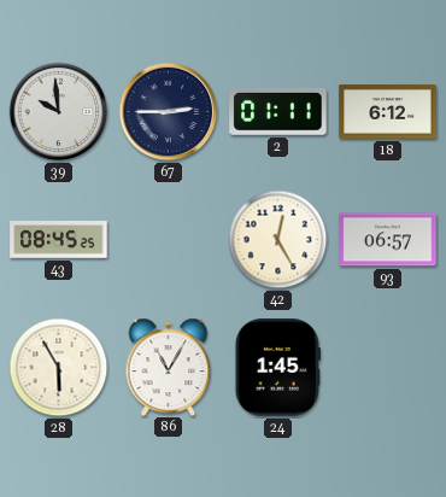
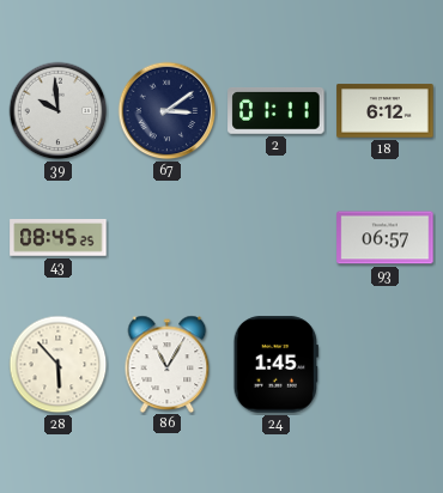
67: 2:45 -> 3:09
42: 12:25 -> none
28: 5:55 -> 5:53
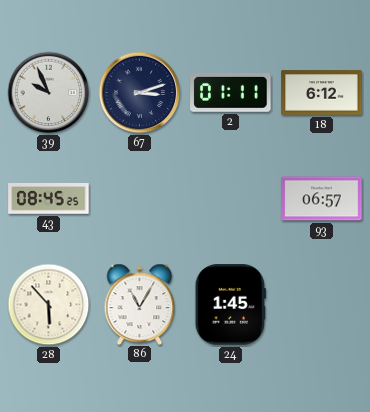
39: 9:59 -> 9:56
67: 3:09 -> 3:12
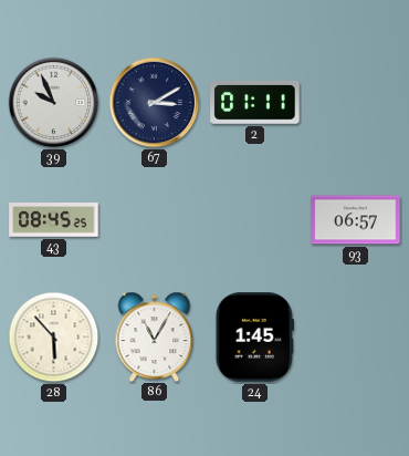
67: 3:12 -> 3:10
18: 6:12 -> none
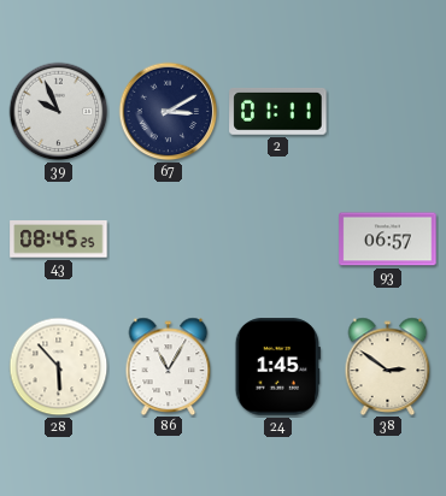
38: none -> 2:51
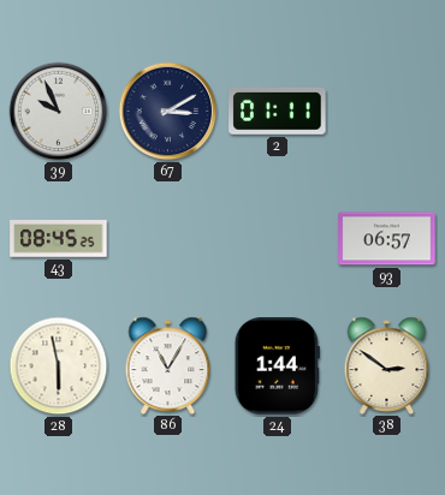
28: 5:53 -> 5:58
24: 1:45 -> 1:44
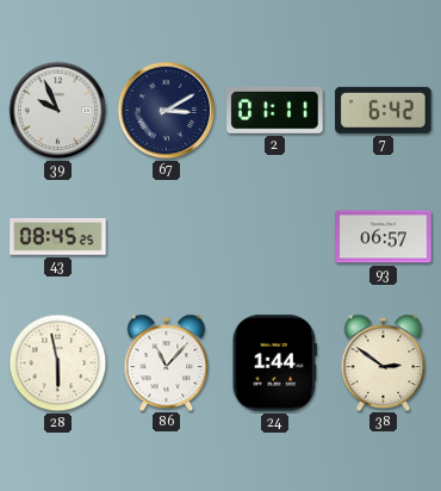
7: none -> 6:42
86: 11:05 -> 11:07
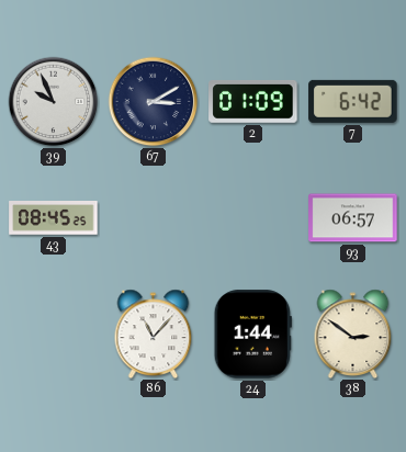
2: 01:11 -> 01:09
28: 5:58 -> none
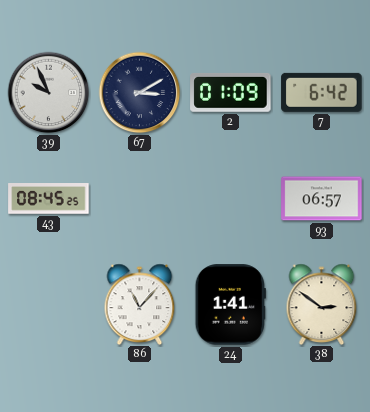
24: 1:44 -> 1:41
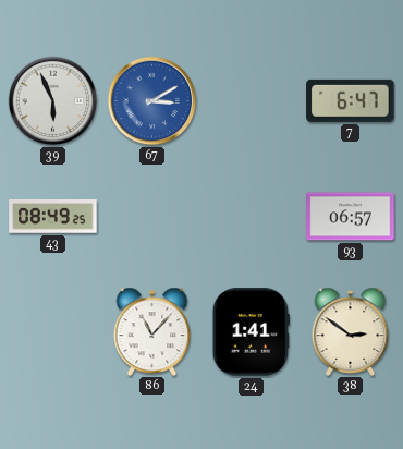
39: 9:56 -> 5:56
67 dial: navy -> blue
2: 01:09 -> none
7: 6:42 -> 6:47
43: 08:45 -> 08:49
